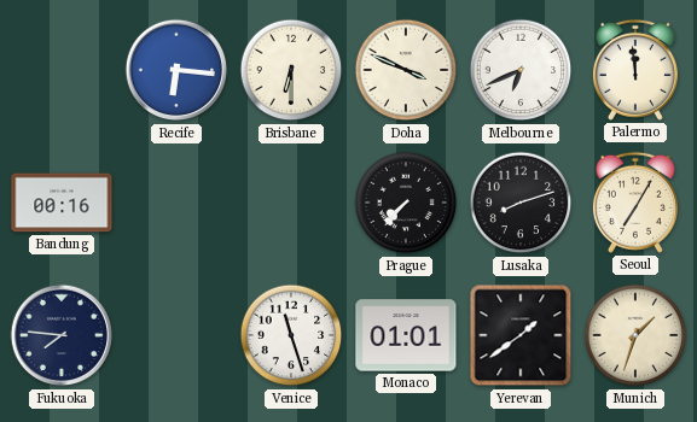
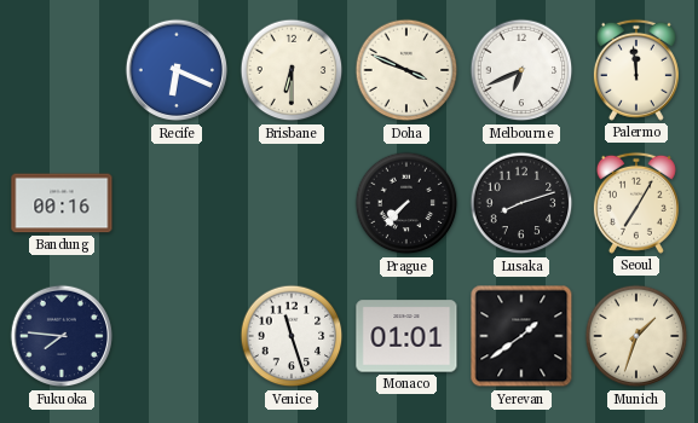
Recife: 6:16 -> 6:19
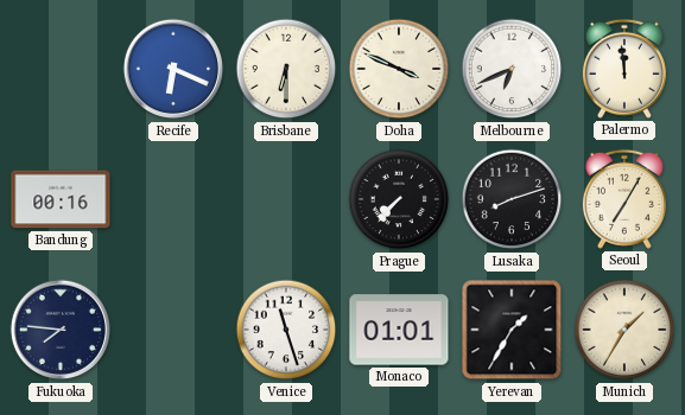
Yerevan: 1:39 -> 1:35
Munich: 1:33 -> 1:35
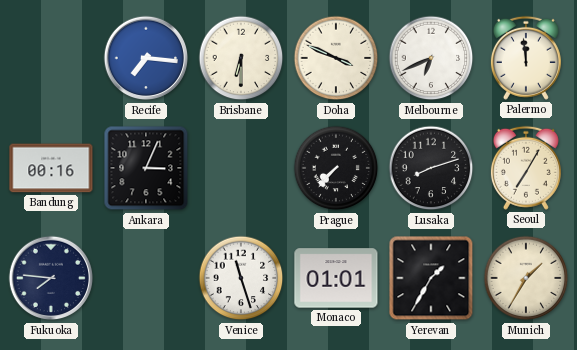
Recife: 6:19 -> 7:16
Ankara: none -> 3:04
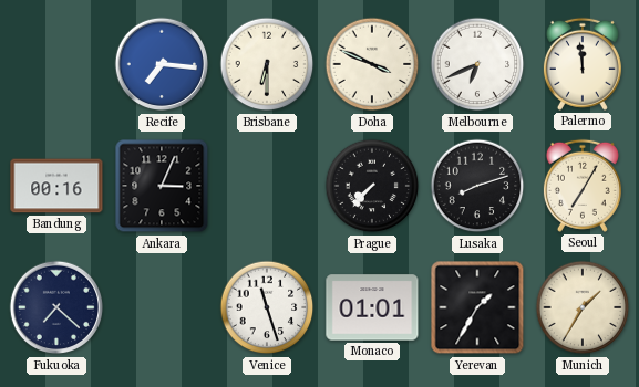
Fukuoka: 7:46 -> 7:22
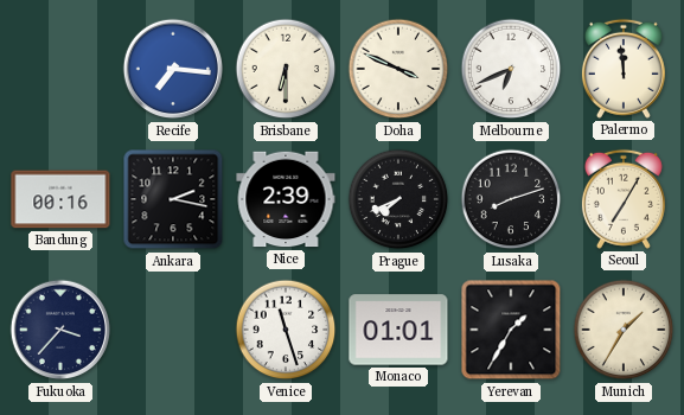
Ankara: 3:04 -> 2:17
Nice: none -> 2:39
Prague: 7:37 -> 7:41
Fukuoka: 7:22 -> 3:37
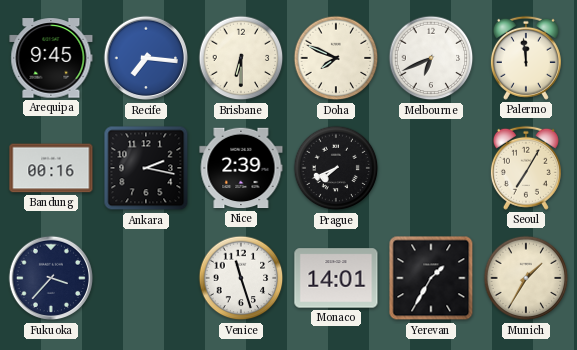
Arequipa: none -> 9:45
Doha: 3:49 -> 7:49
Lusaka: 8:12 -> none
Monaco: 01:01 -> 14:01
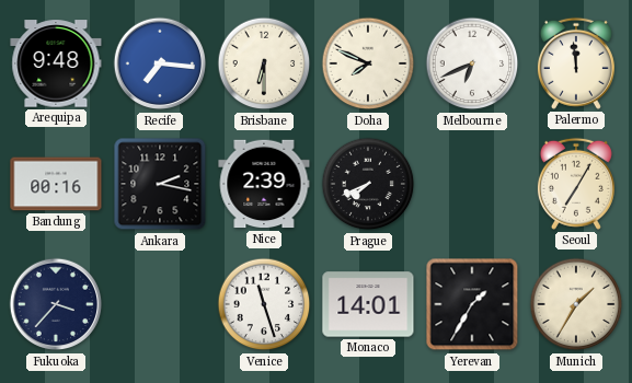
Arequipa: 9:45 -> 9:48
